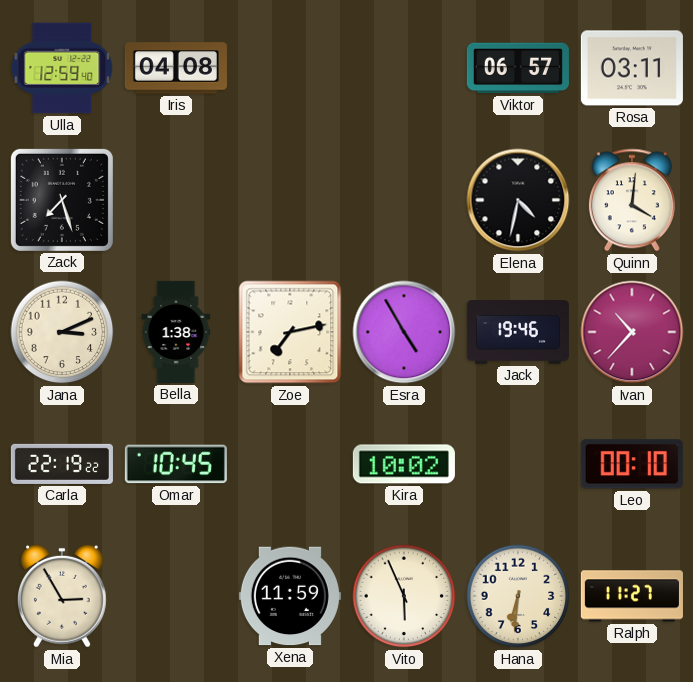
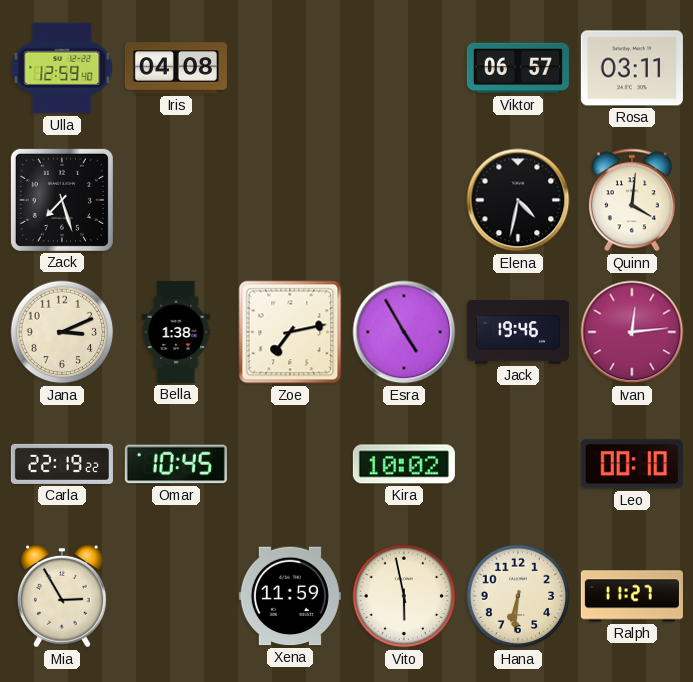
Ivan: 10:37 -> 12:14
Vito: 5:56 -> 5:58
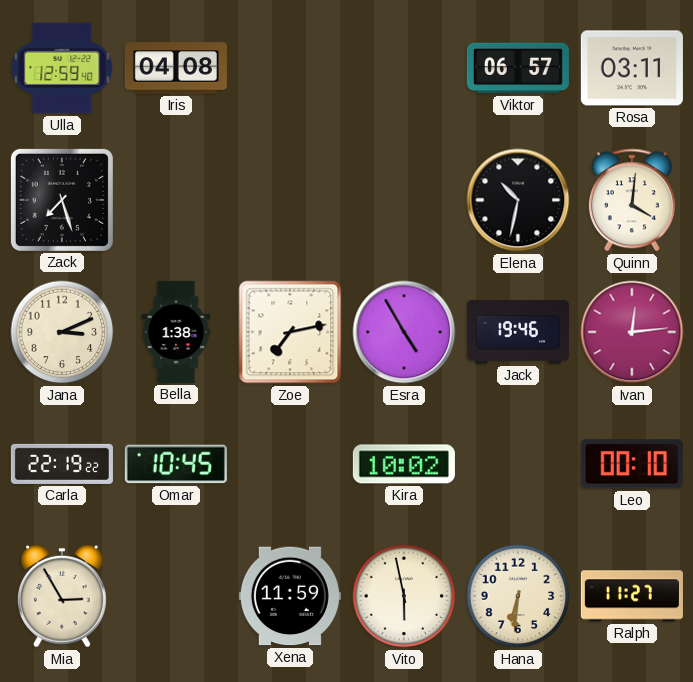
Elena: 4:32 -> 10:32
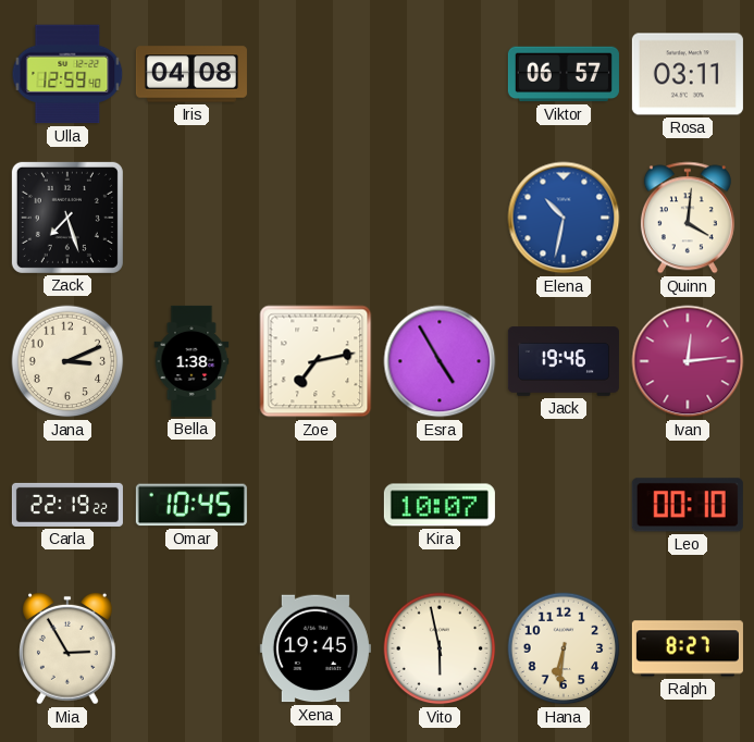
Elena dial: black -> blue
Kira: 10:02 -> 10:07
Xena: 11:59 -> 19:45
Ralph: 11:27 -> 8:27
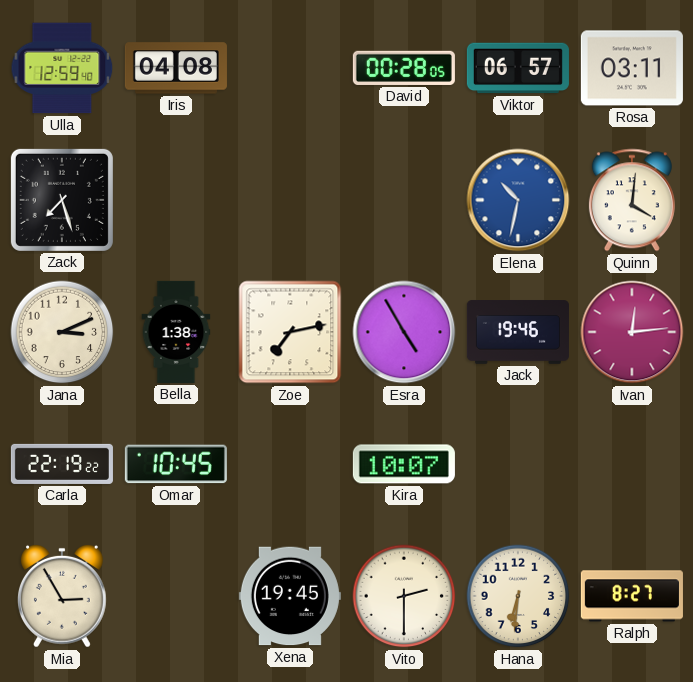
David: none -> 00:28
Leo: 00:10 -> none
Vito: 5:58 -> 2:30
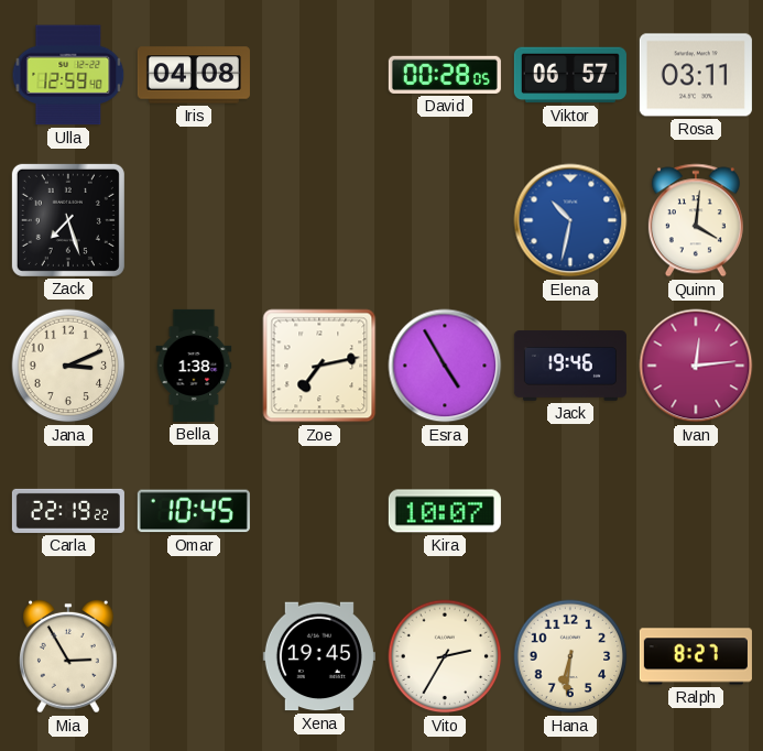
Vito: 2:30 -> 2:35
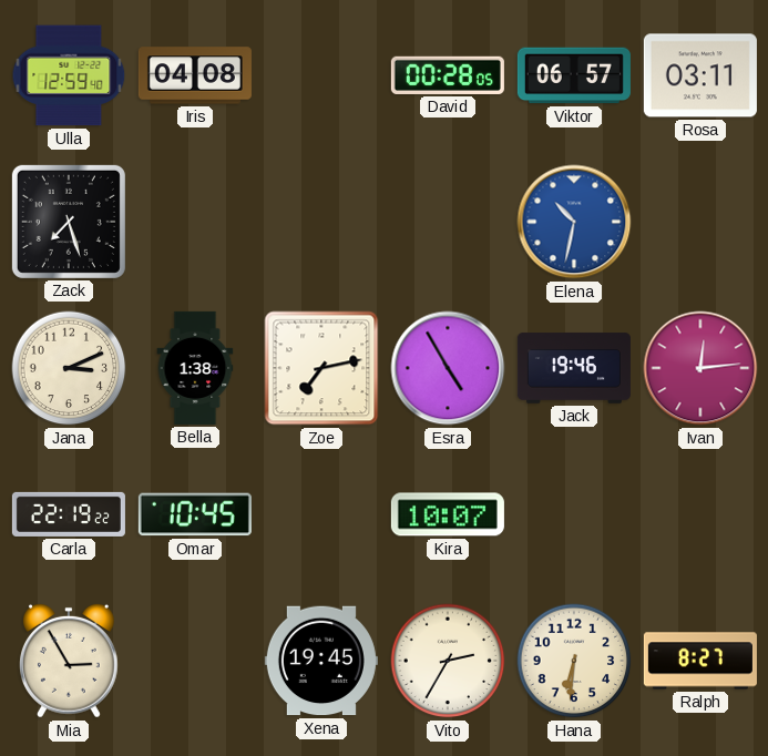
Quinn: 4:01 -> none
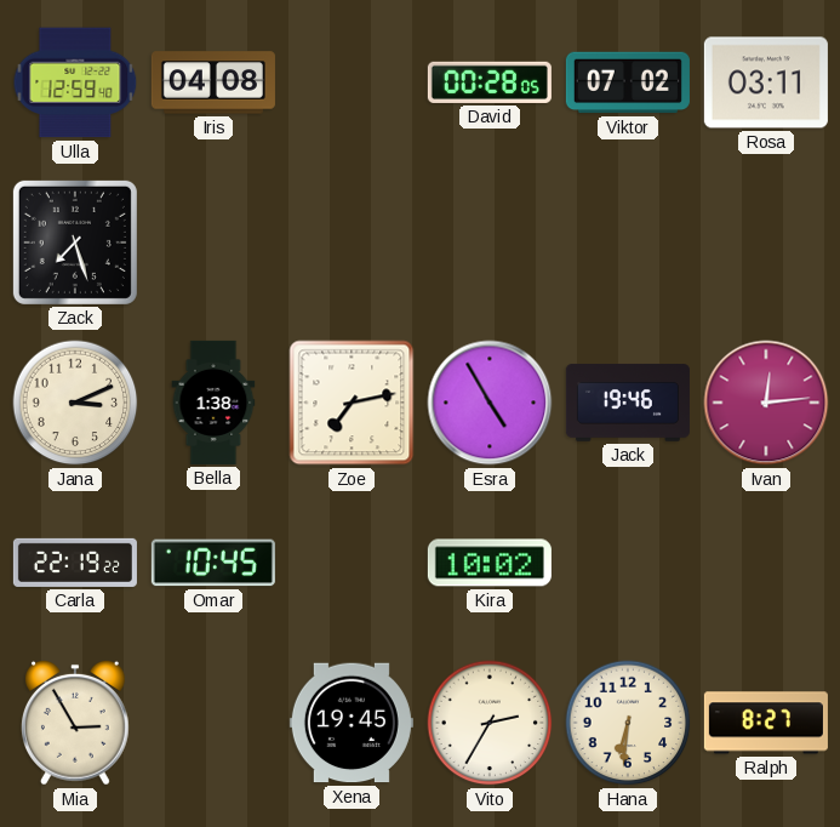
Viktor: 06:57 -> 07:02
Elena: 10:32 -> none
Kira: 10:07 -> 10:02
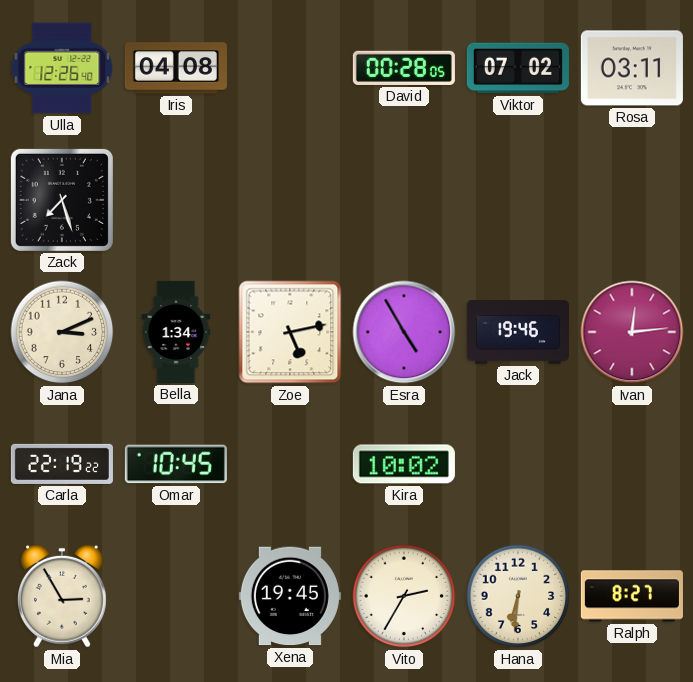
Ulla: 12:59 -> 12:26
Bella: 1:38 -> 1:34
Zoe: 7:13 -> 5:13
